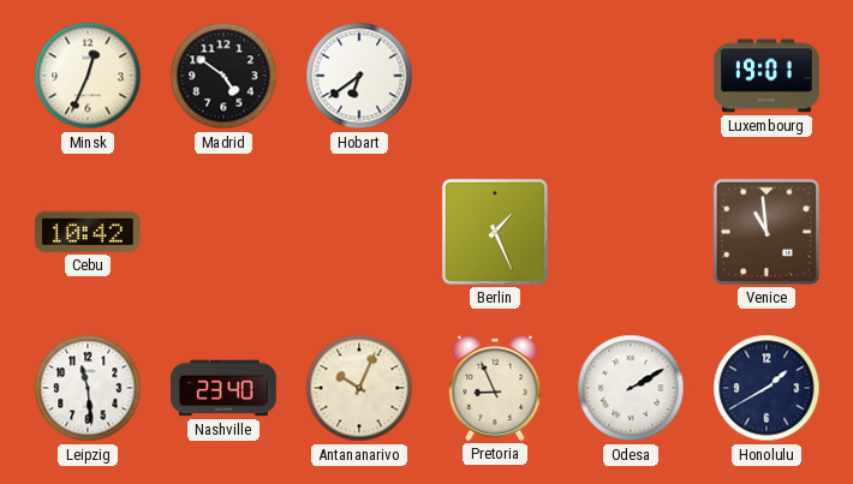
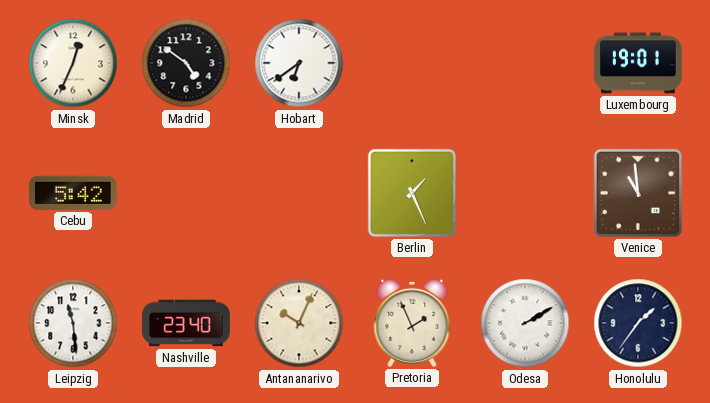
Cebu: 10:42 -> 5:42
Pretoria: 8:56 -> 1:56
Honolulu: 1:40 -> 1:36
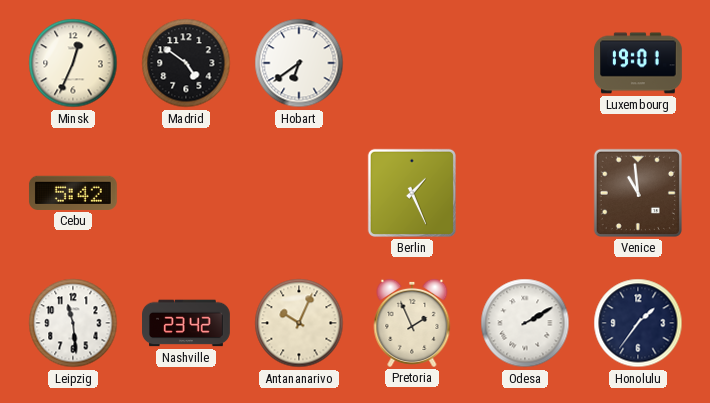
Nashville: 23:40 -> 23:42
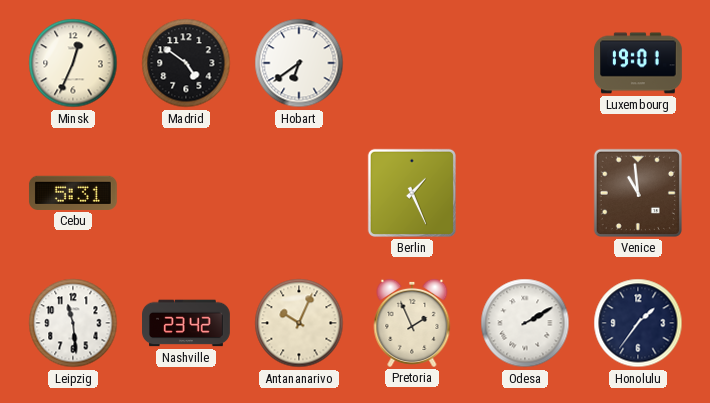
Cebu: 5:42 -> 5:31
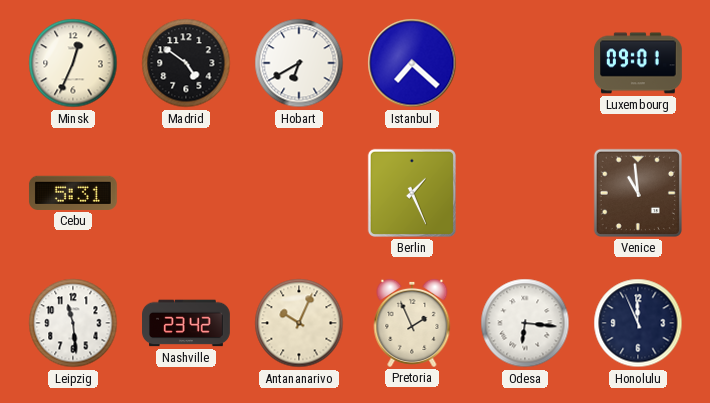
Hobart: 6:39 -> 6:40
Istanbul: none -> 7:22
Luxembourg: 19:01 -> 09:01
Odesa: 2:10 -> 6:16
Honolulu: 1:36 -> 11:56
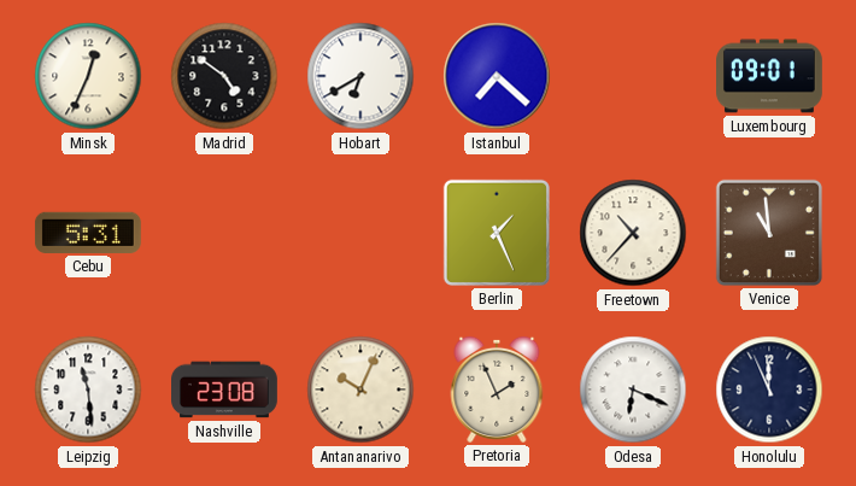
Freetown: none -> 10:37
Nashville: 23:42 -> 23:08
Odesa: 6:16 -> 6:19
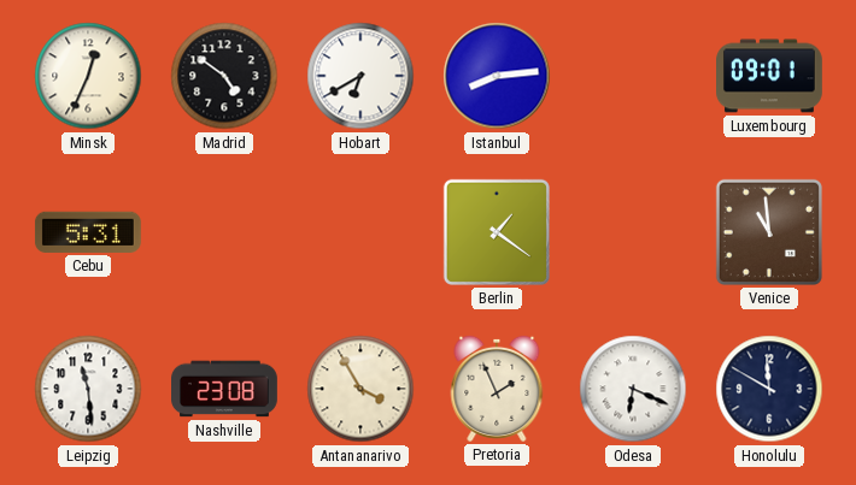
Istanbul: 7:22 -> 8:14
Berlin: 1:26 -> 1:21
Freetown: 10:37 -> none
Antananarivo: 10:04 -> 3:55
Honolulu: 11:56 -> 11:50
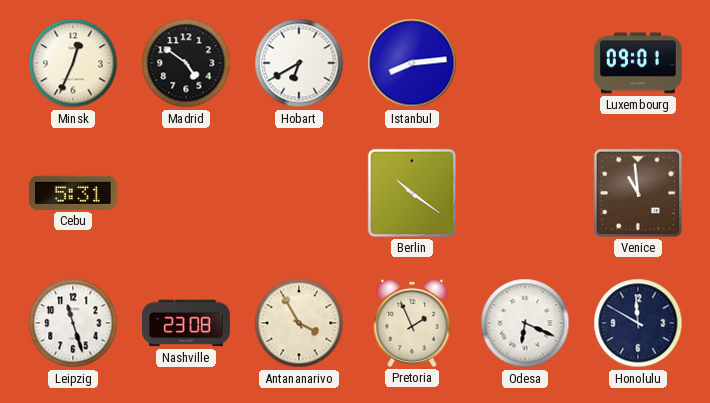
Berlin: 1:21 -> 10:21
Leipzig: 11:29 -> 11:27
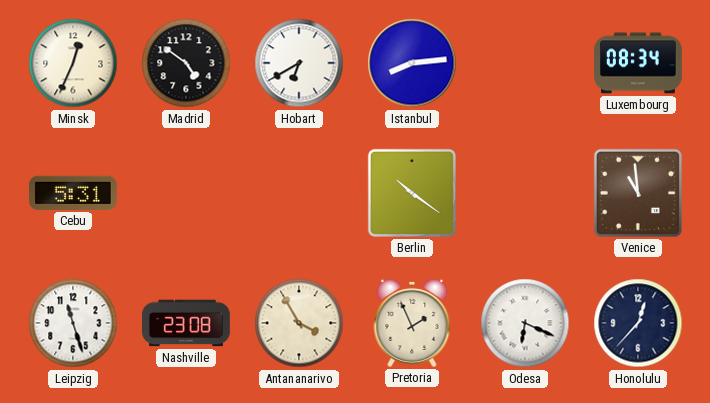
Luxembourg: 09:01 -> 08:34
Honolulu: 11:50 -> 12:37
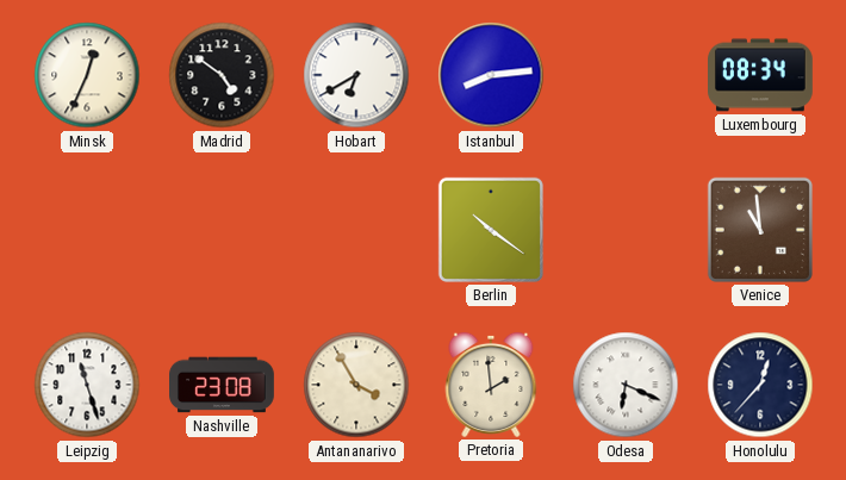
Cebu: 5:31 -> none
Pretoria: 1:56 -> 1:59
